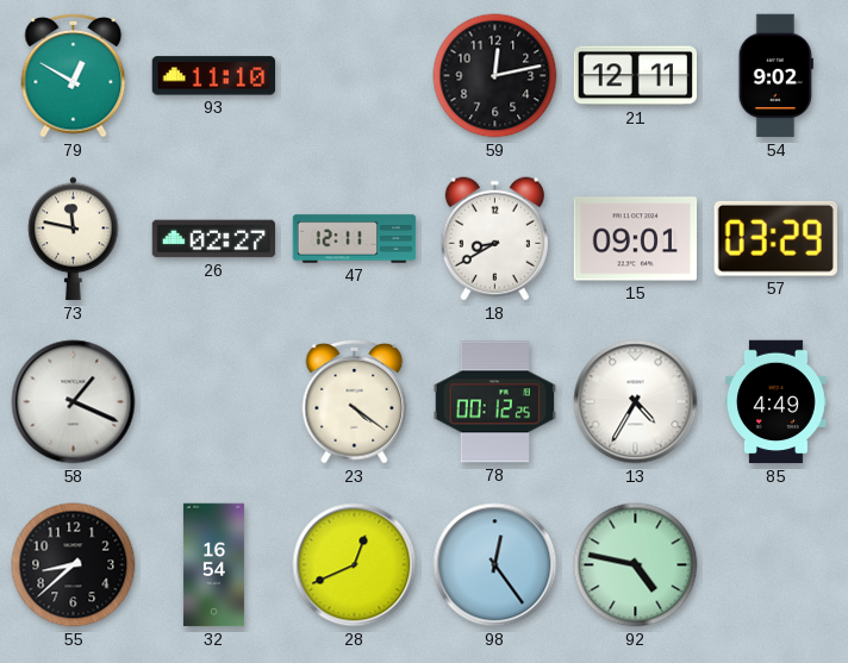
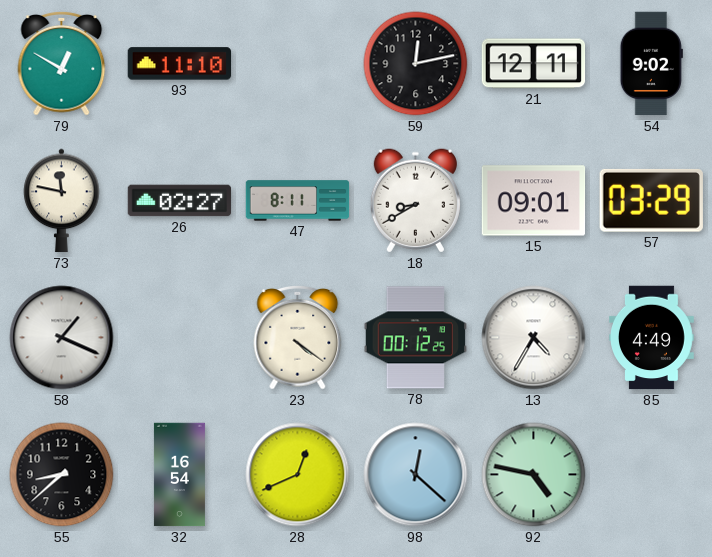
47: 12:11 -> 8:11
98: 12:24 -> 12:22
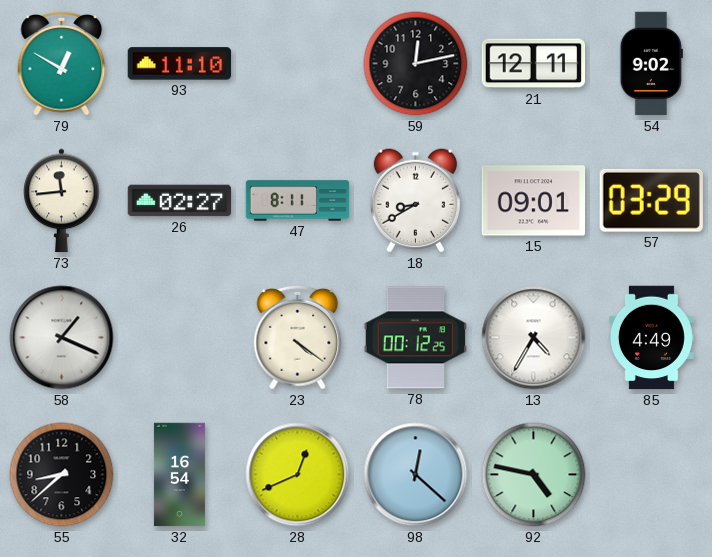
73: 11:47 -> 11:44
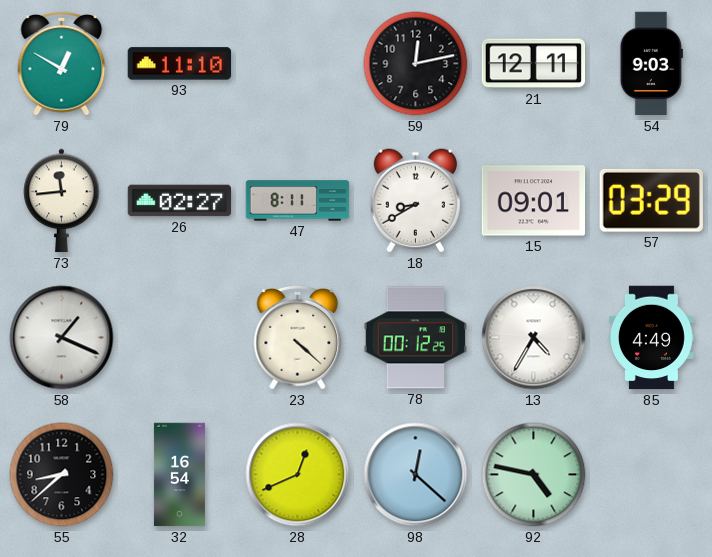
54: 9:02 -> 9:03
23: 4:21 -> 4:22
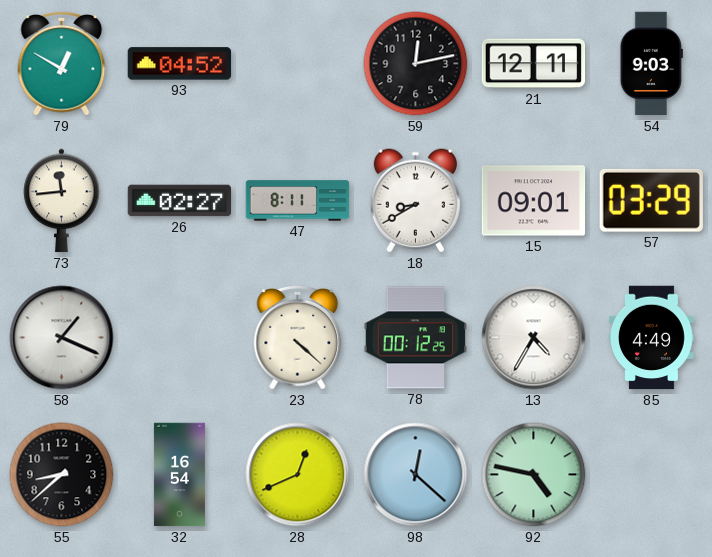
93: 11:10 -> 04:52
